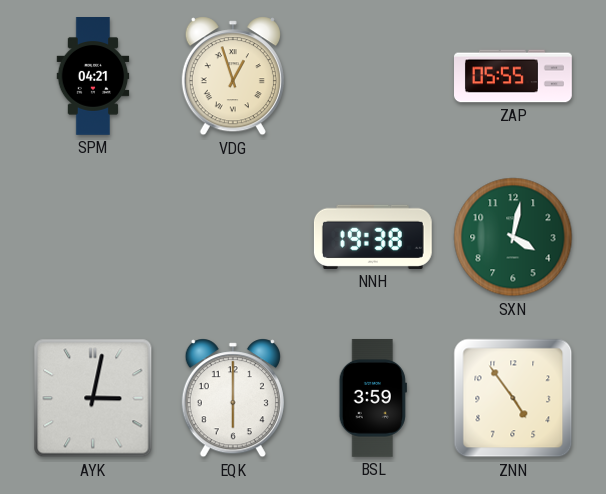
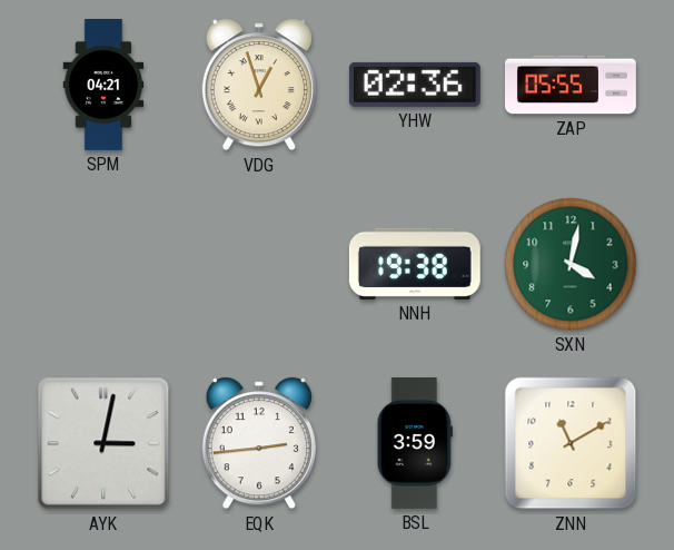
YHW: none -> 02:36
EQK: 6:00 -> 2:44
ZNN: 4:54 -> 11:10
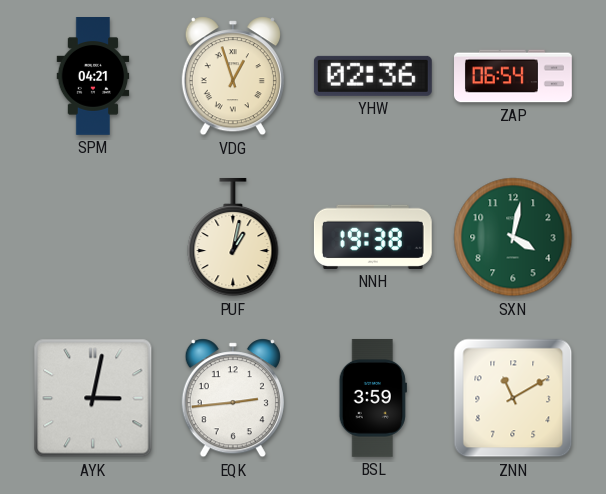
ZAP: 05:55 -> 06:54
PUF: none -> 1:02
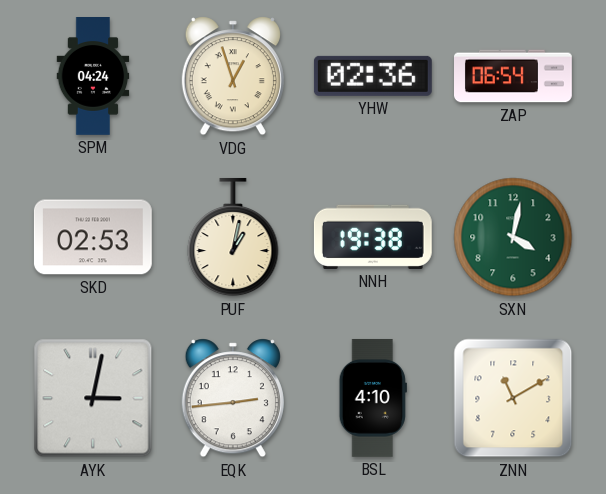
SPM: 04:21 -> 04:24
SKD: none -> 02:53
BSL: 3:59 -> 4:10
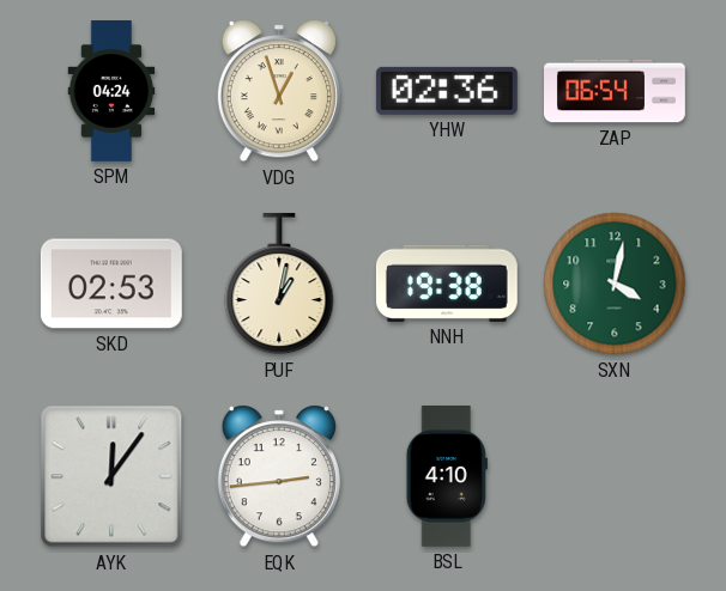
AYK: 3:02 -> 12:06
ZNN: 11:10 -> none
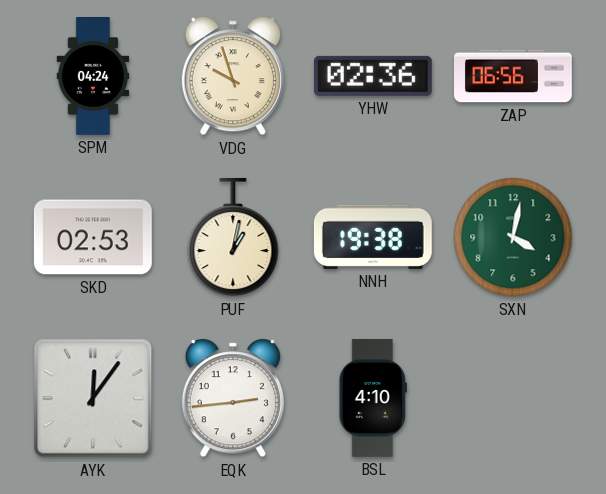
VDG: 12:57 -> 9:57
ZAP: 06:54 -> 06:56
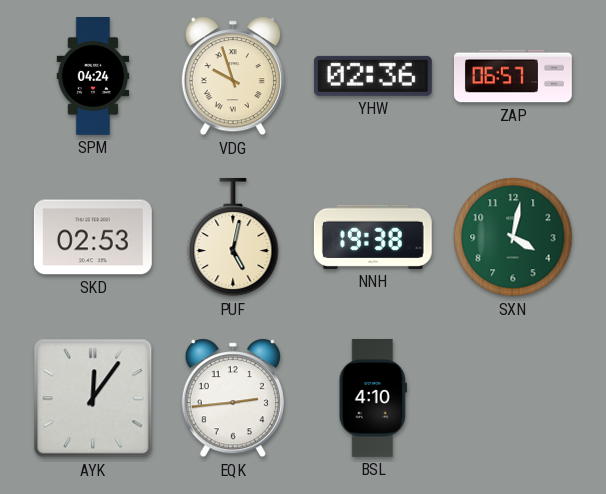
ZAP: 06:56 -> 06:57
PUF: 1:02 -> 5:02
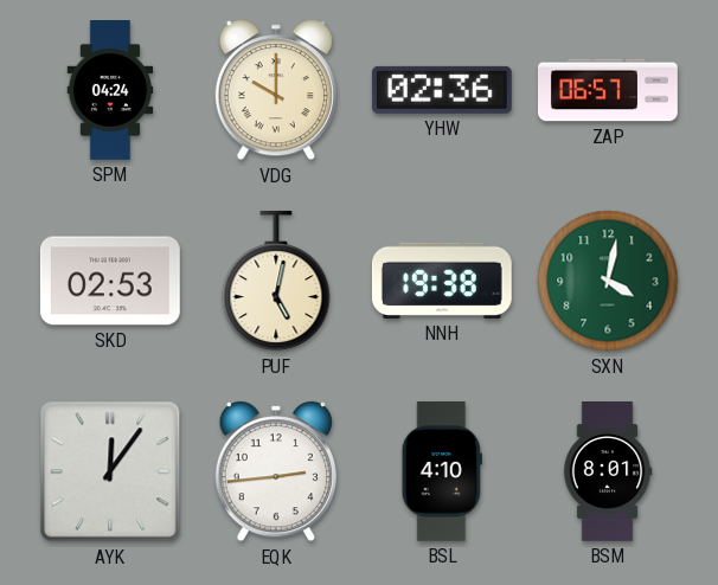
VDG: 9:57 -> 10:00
BSM: none -> 8:01
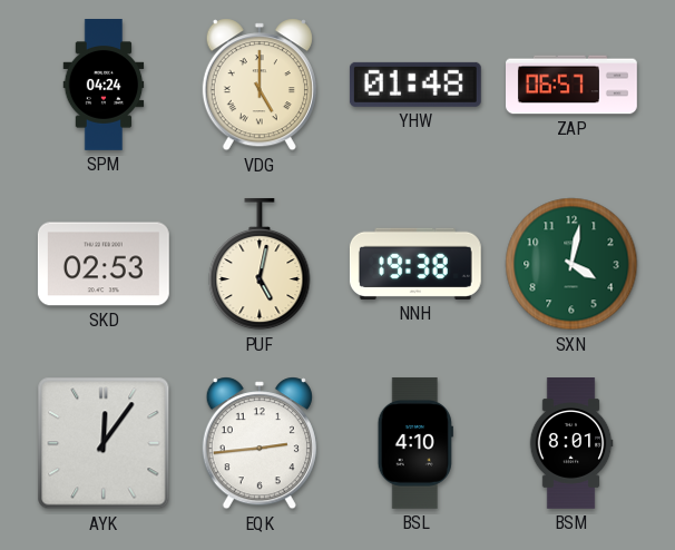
VDG: 10:00 -> 5:00
YHW: 02:36 -> 01:48
